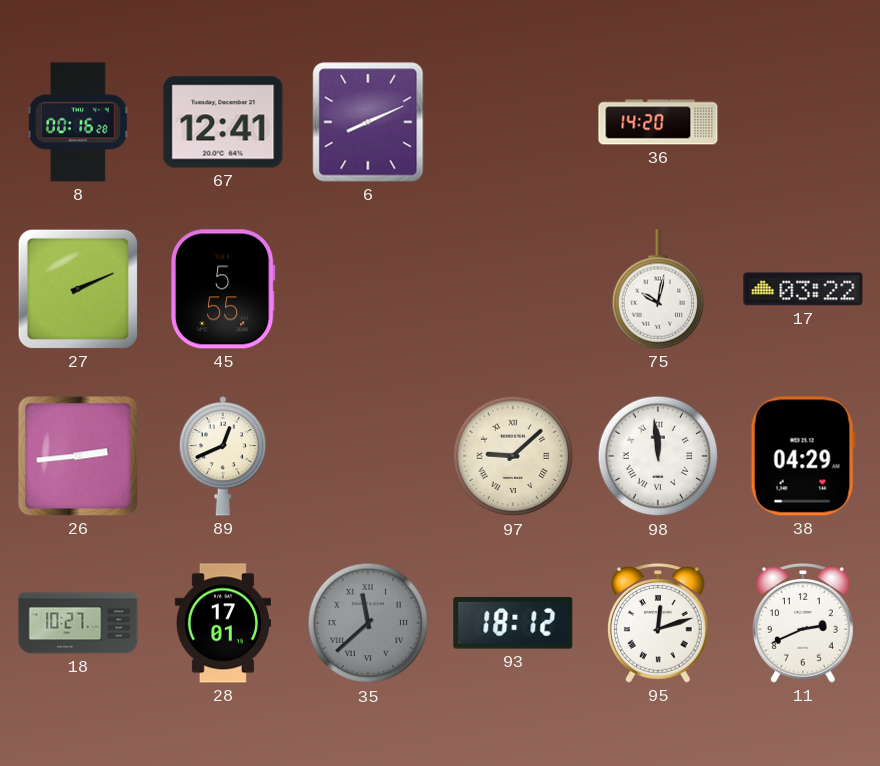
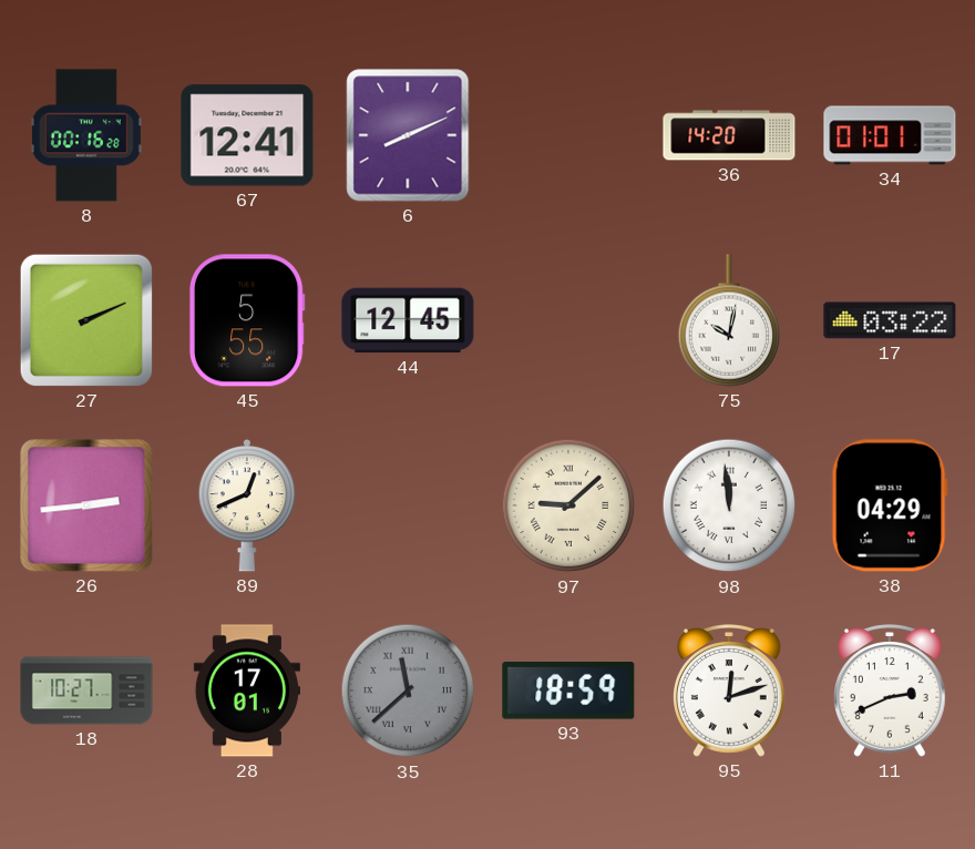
34: none -> 01:01
44: none -> 12:45
93: 18:12 -> 18:59
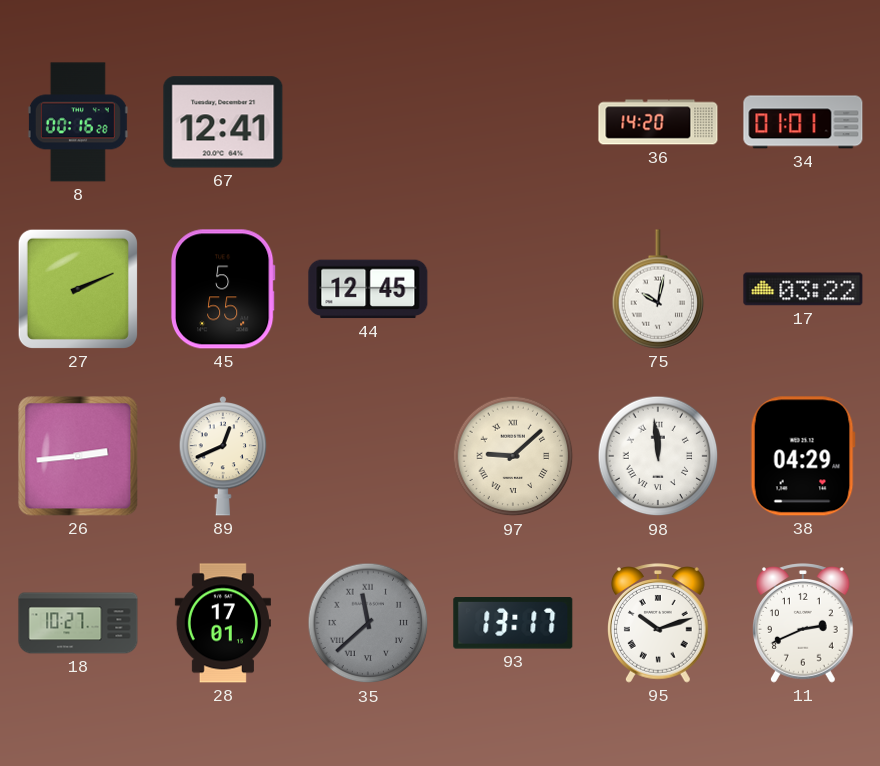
6: 8:11 -> none
93: 18:59 -> 13:17
95: 12:12 -> 10:12
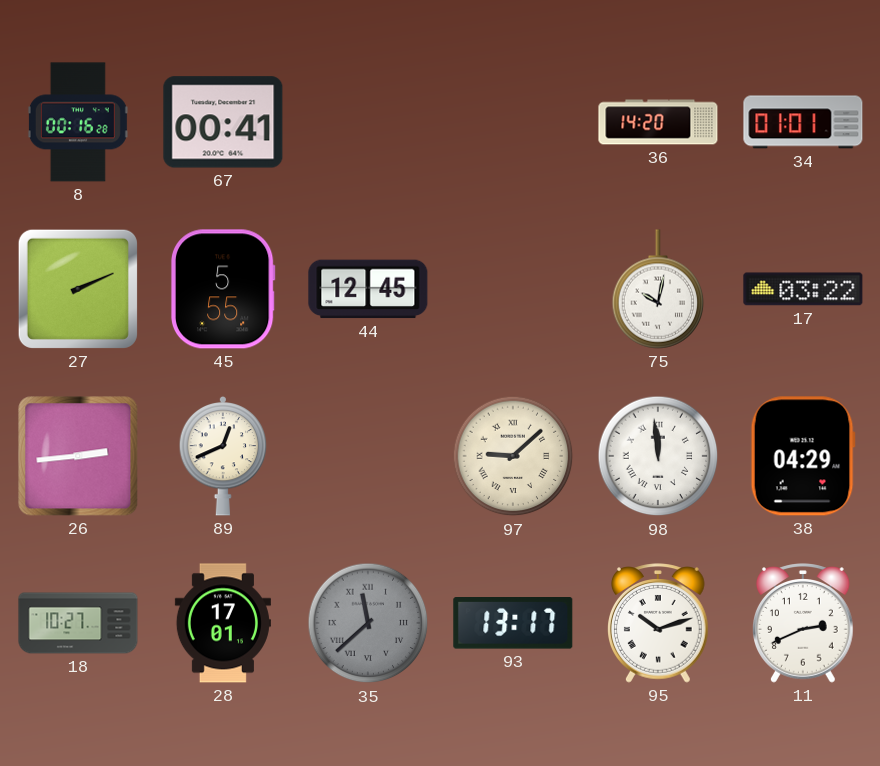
67: 12:41 -> 00:41
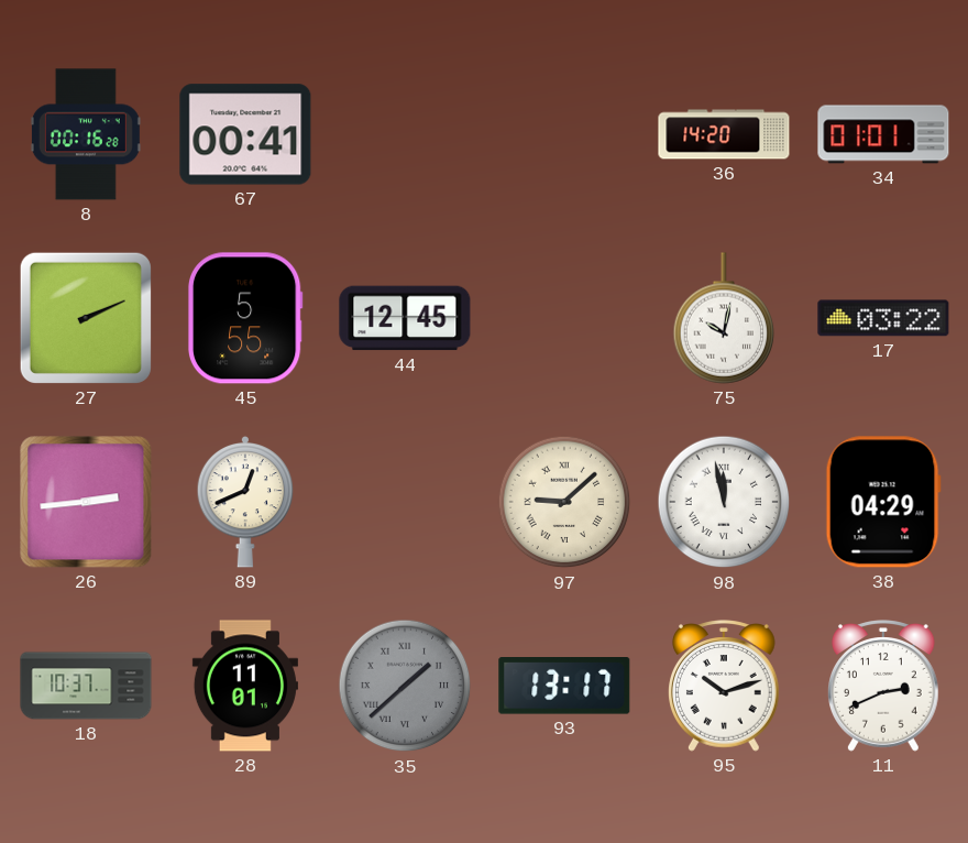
98: 11:59 -> 11:58
18: 10:27 -> 10:37
28: 17:01 -> 11:01
35: 11:38 -> 1:38
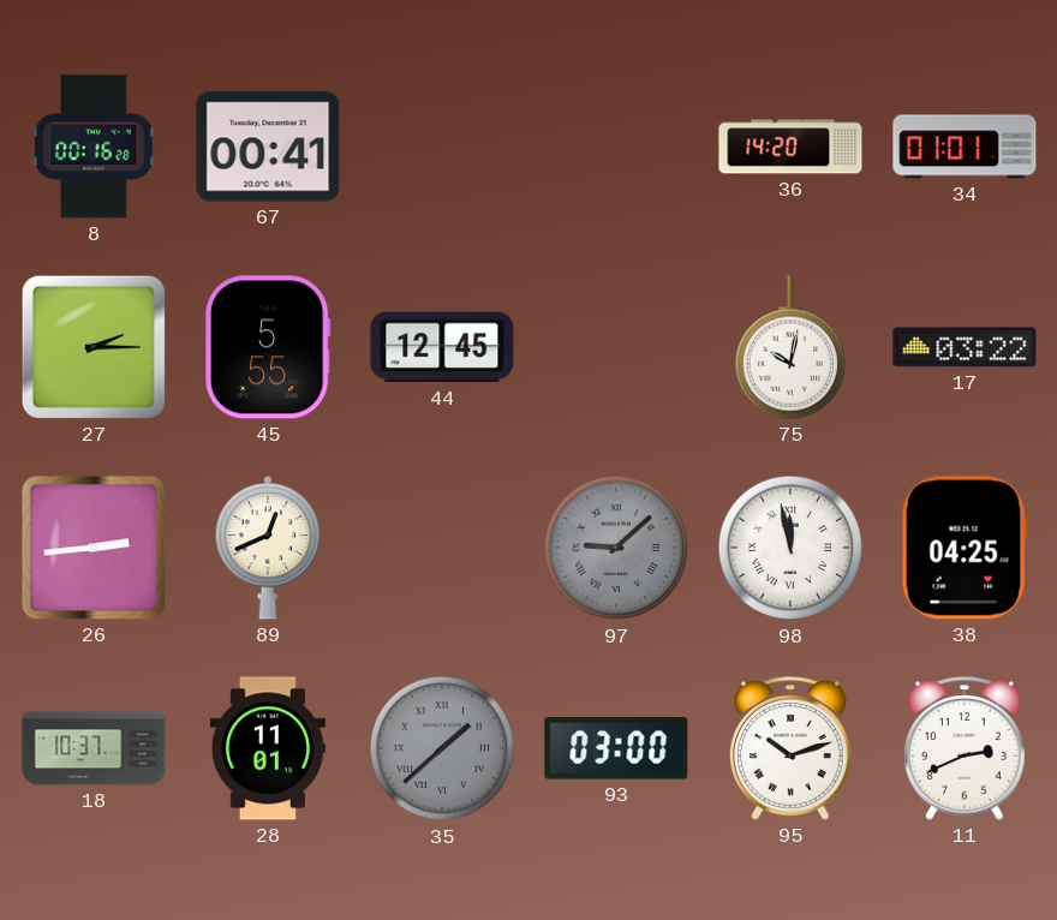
27: 2:11 -> 2:15
97 dial: cream -> grey
38: 04:29 -> 04:25
93: 13:17 -> 03:00
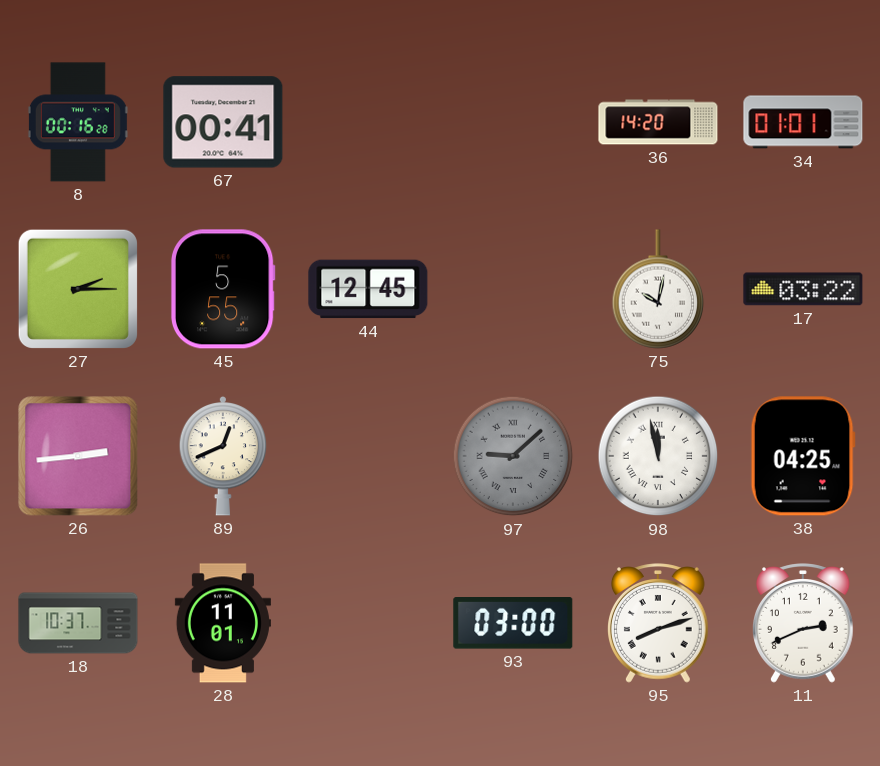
35: 1:38 -> none
95: 10:12 -> 8:12
